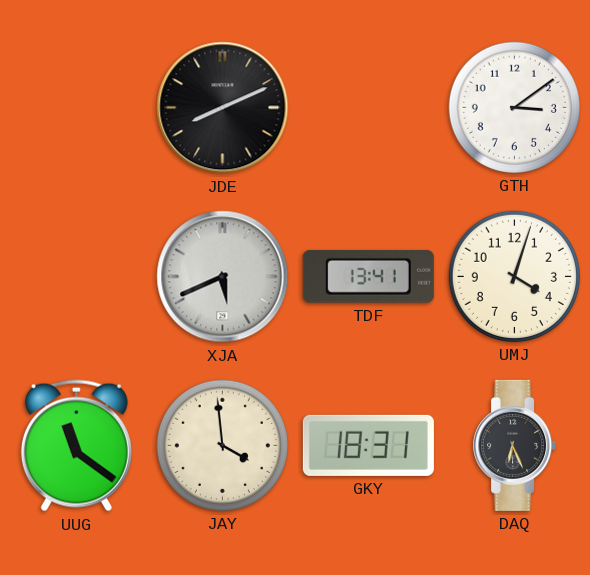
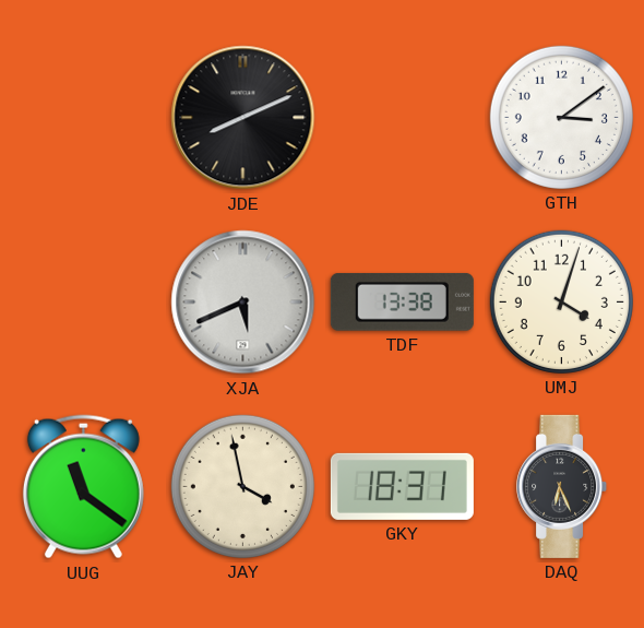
TDF: 13:41 -> 13:38
JAY: 3:59 -> 3:58
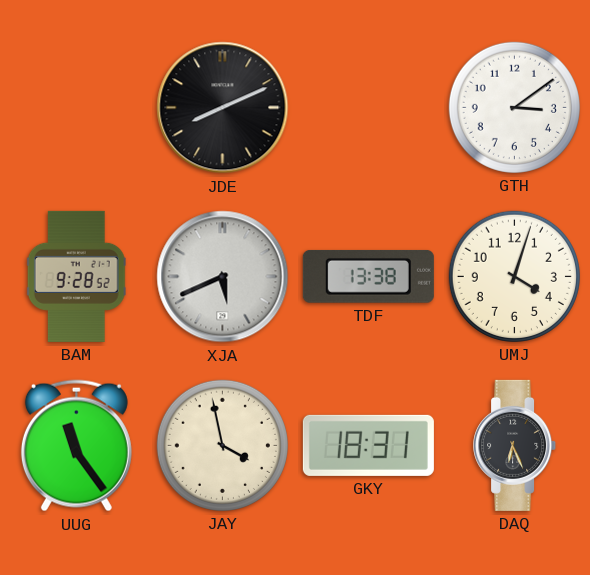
BAM: none -> 9:28
UUG: 11:21 -> 11:24
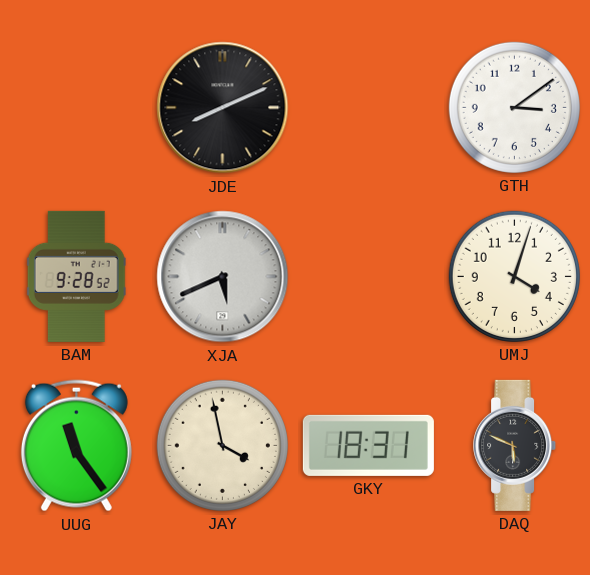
TDF: 13:38 -> none
DAQ: 6:26 -> 5:49
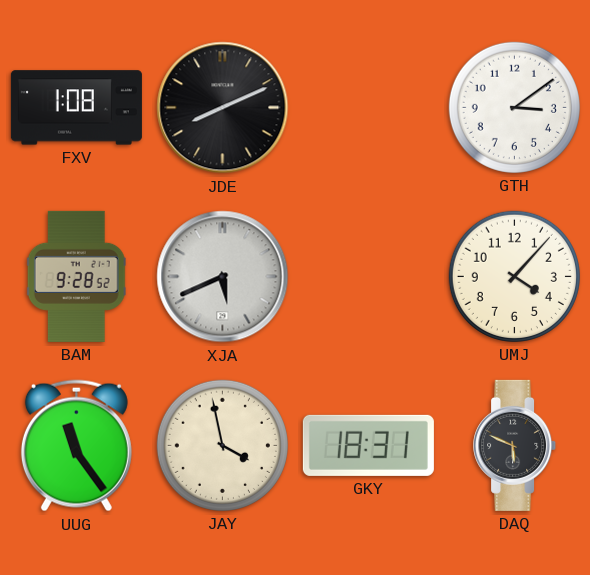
FXV: none -> 1:08
UMJ: 4:03 -> 4:07
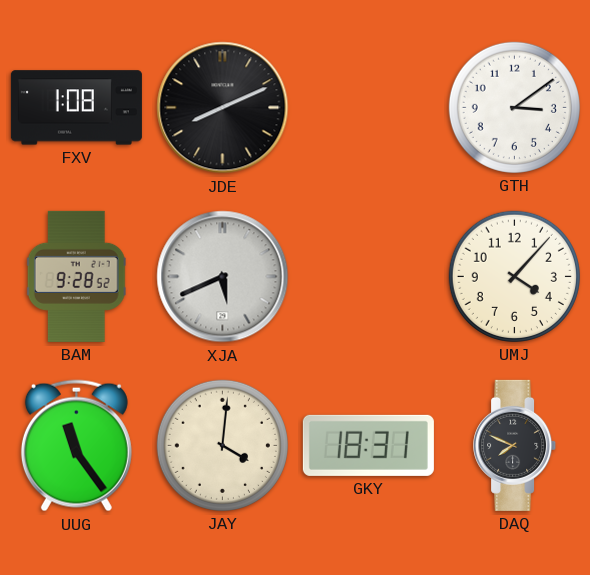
JAY: 3:58 -> 4:01
DAQ: 5:49 -> 7:49
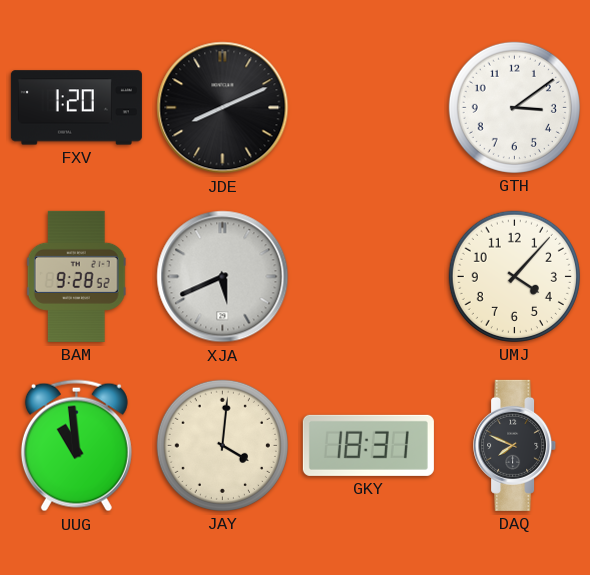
FXV: 1:08 -> 1:20
UUG: 11:24 -> 10:59
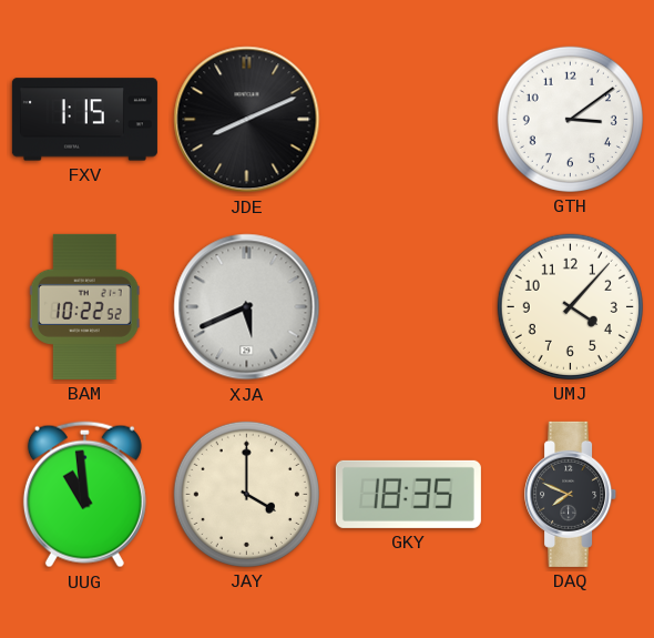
FXV: 1:20 -> 1:15
BAM: 9:28 -> 10:22
JAY: 4:01 -> 4:00
GKY: 18:31 -> 18:35
